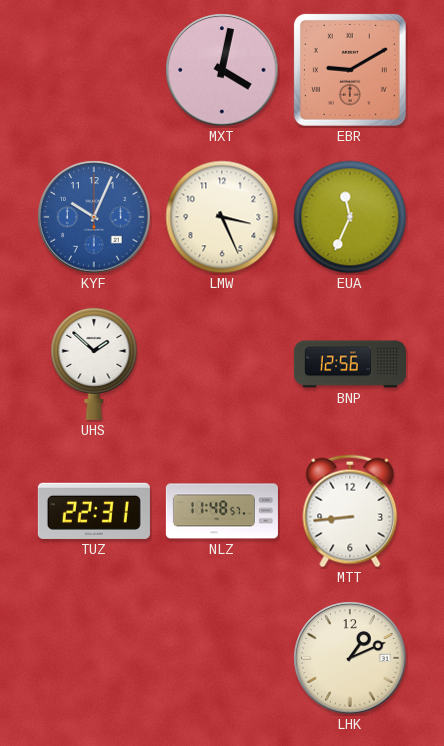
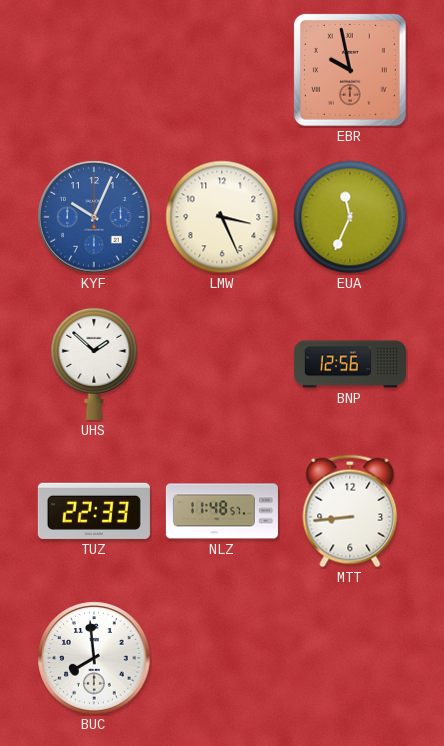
MXT: 4:02 -> none
EBR: 9:10 -> 9:58
TUZ: 22:31 -> 22:33
BUC: none -> 7:59
LHK: 1:11 -> none
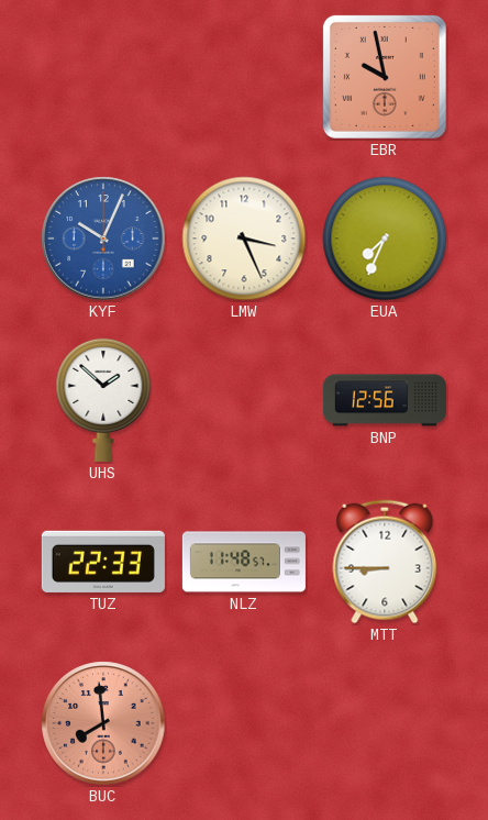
EUA: 11:34 -> 7:34
MTT: 8:44 -> 8:45
BUC dial: white -> salmon
